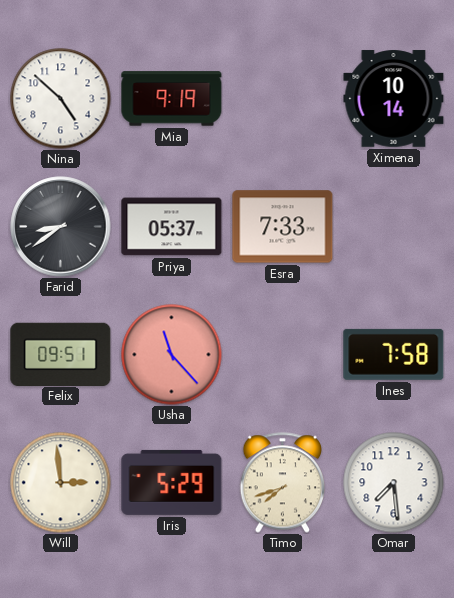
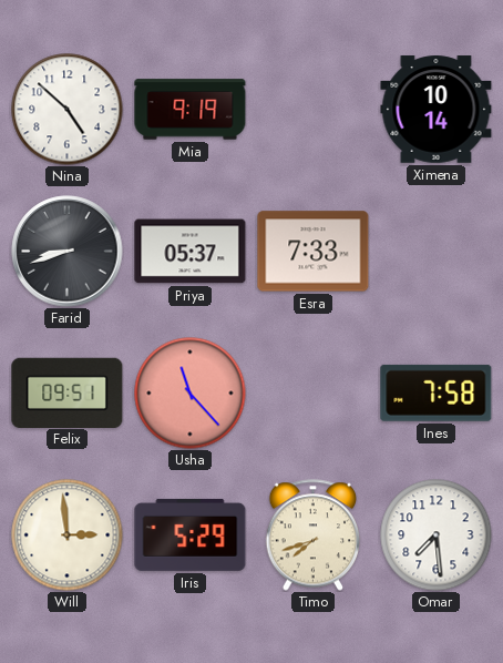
Farid: 8:39 -> 8:42
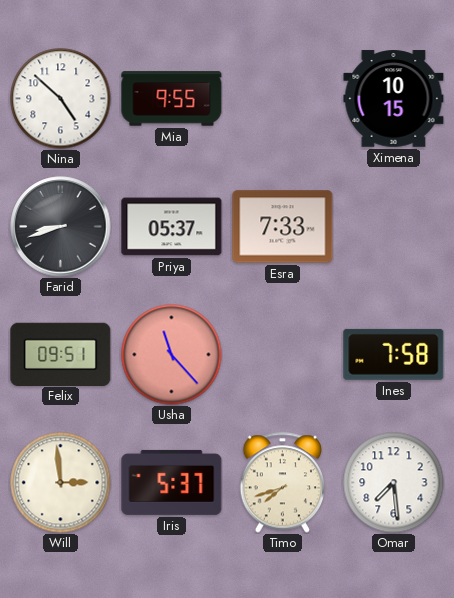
Mia: 9:19 -> 9:55
Ximena: 10:14 -> 10:15
Iris: 5:29 -> 5:37
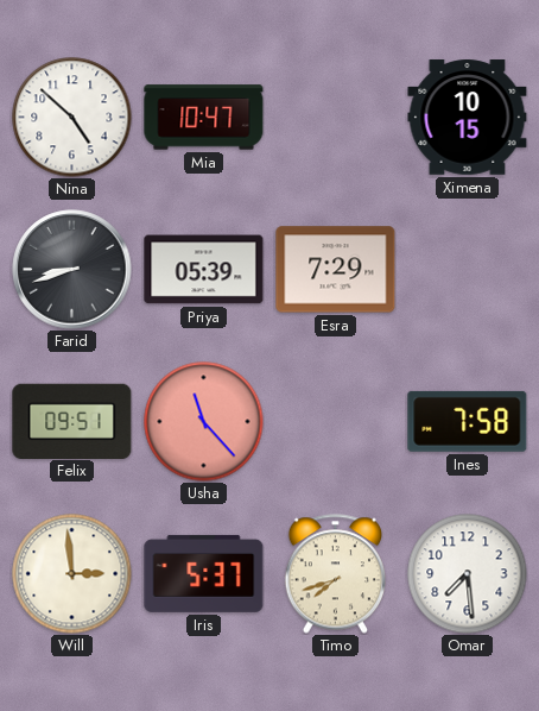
Mia: 9:55 -> 10:47
Priya: 05:37 -> 05:39
Esra: 7:33 -> 7:29
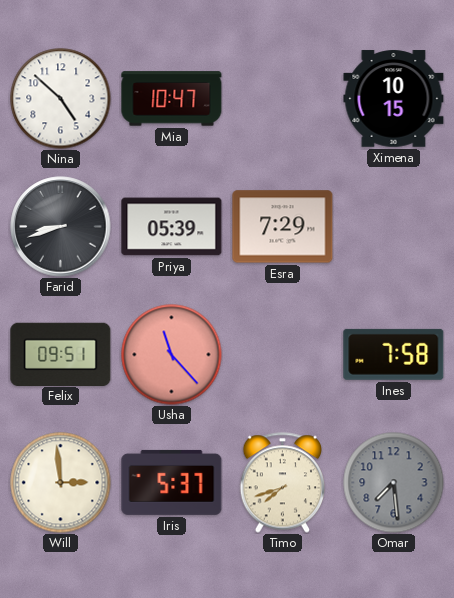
Omar dial: white -> grey
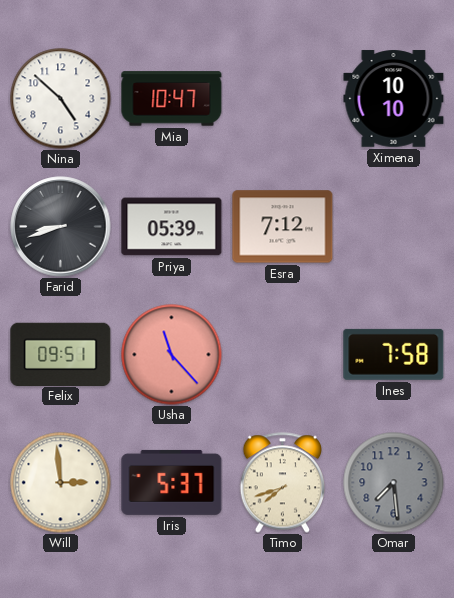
Ximena: 10:15 -> 10:10
Esra: 7:29 -> 7:12
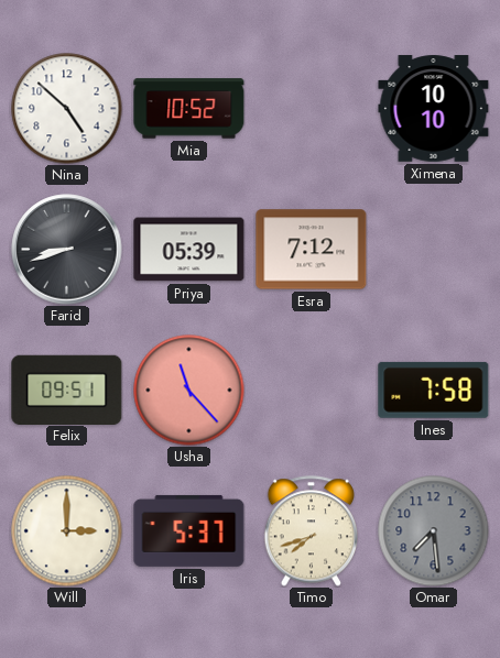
Mia: 10:47 -> 10:52
Will: 2:59 -> 3:00
